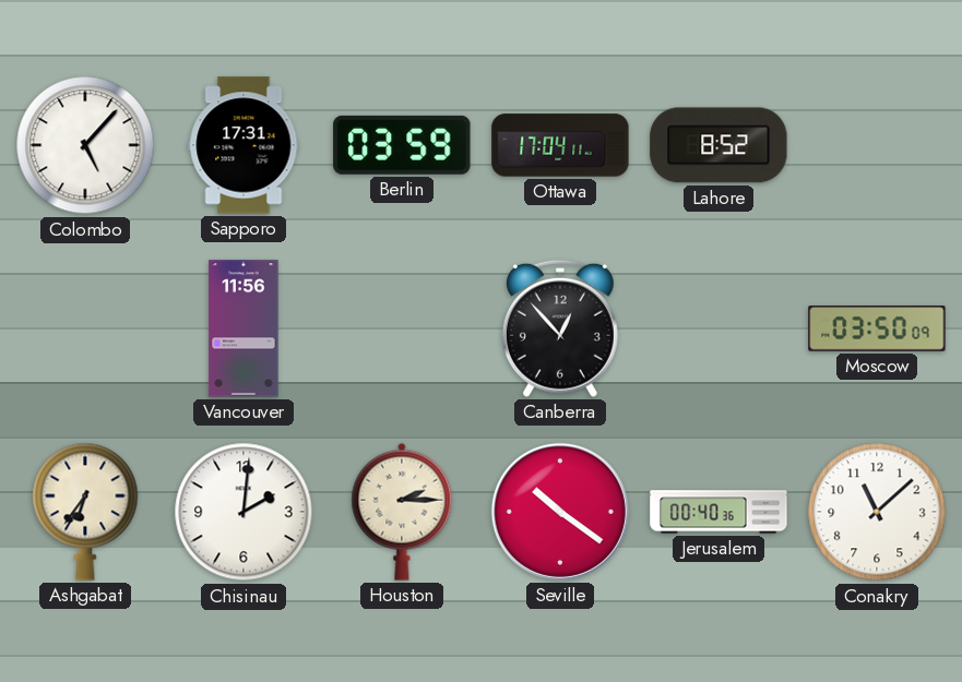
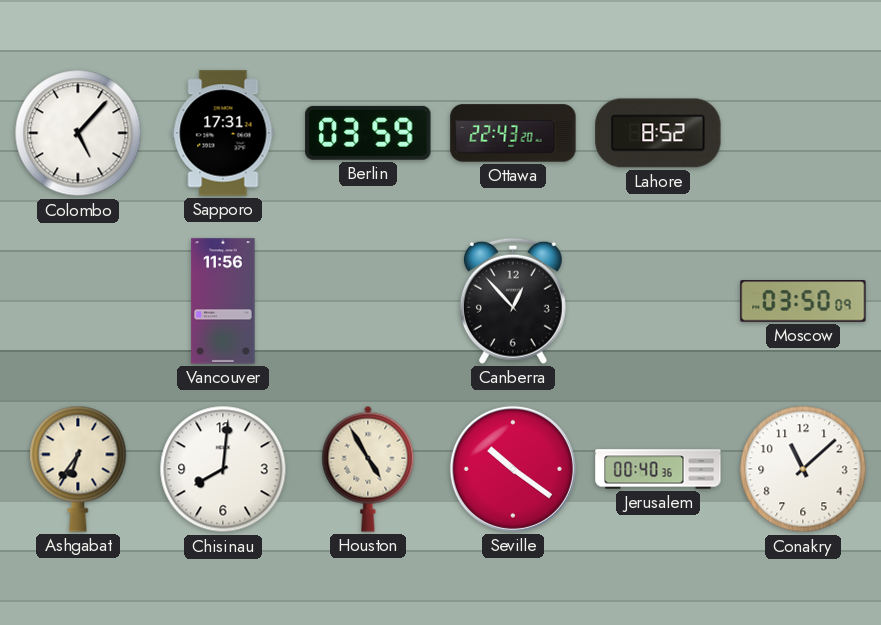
Ottawa: 17:04 -> 22:43
Chisinau: 2:01 -> 8:01
Houston: 2:15 -> 4:55
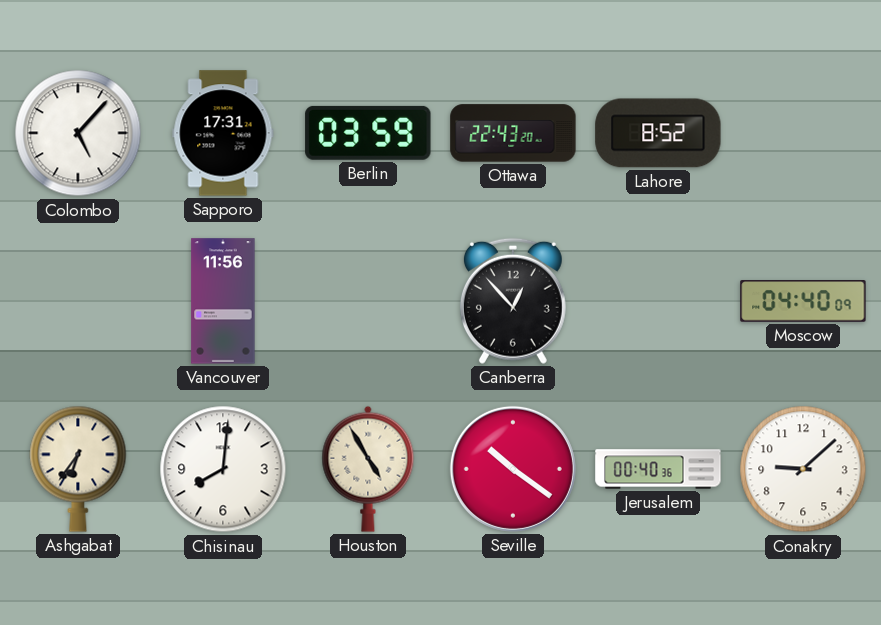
Moscow: 03:50 -> 04:40
Conakry: 11:08 -> 9:08
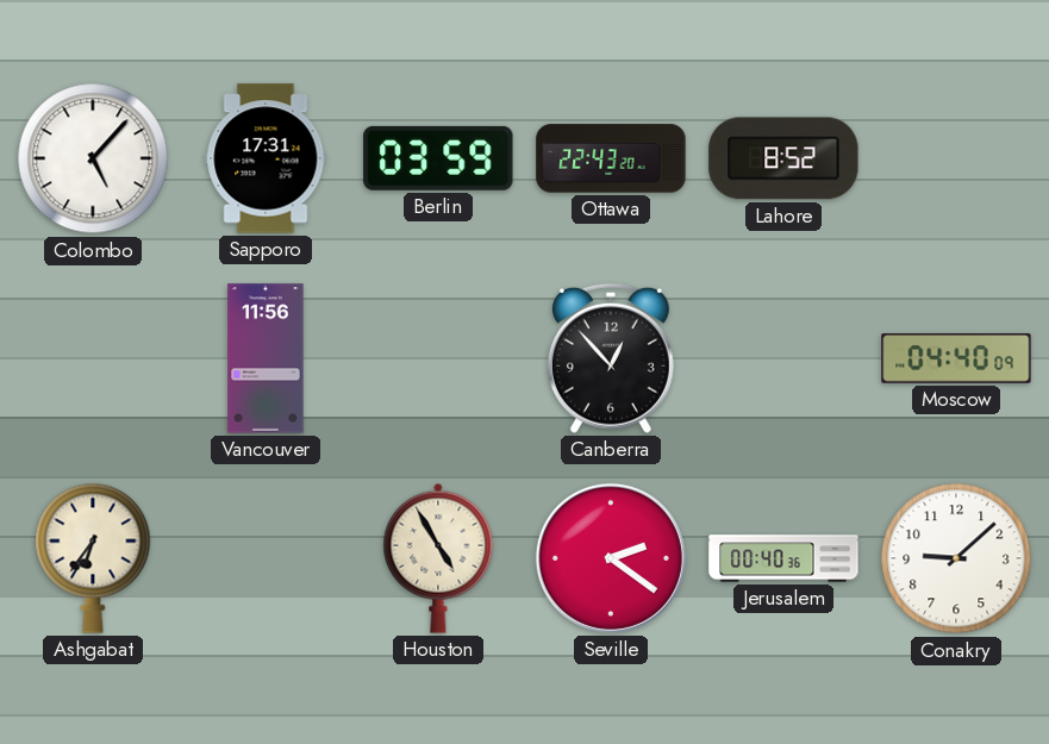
Chisinau: 8:01 -> none
Seville: 10:21 -> 2:21
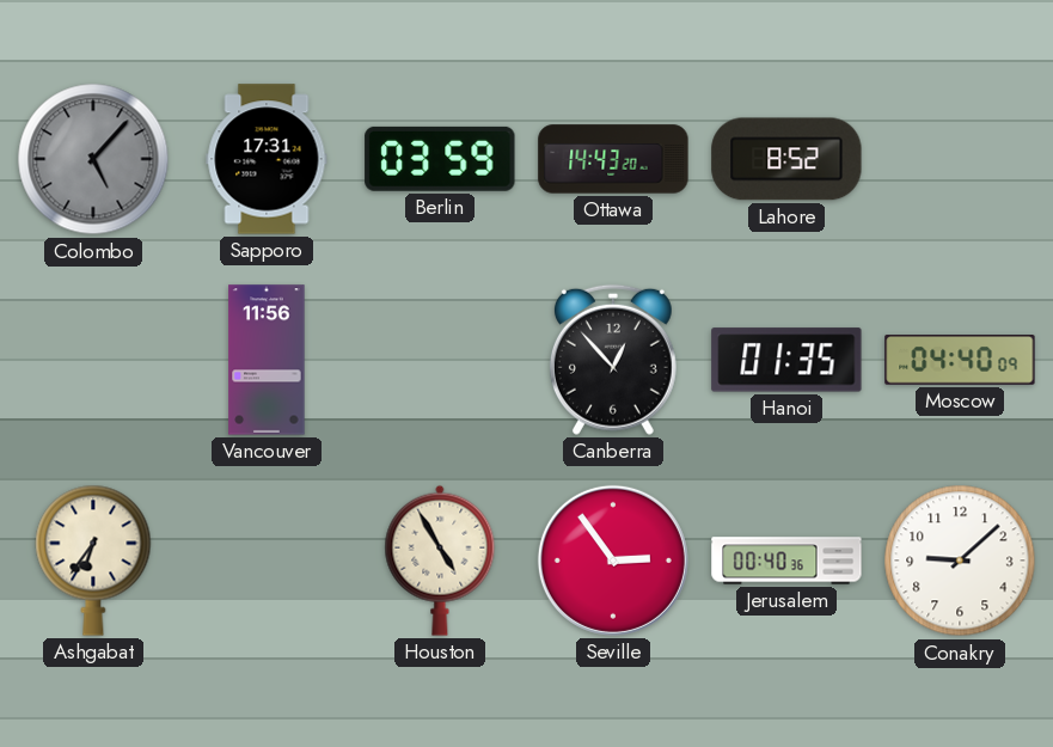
Colombo dial: white -> grey
Ottawa: 22:43 -> 14:43
Hanoi: none -> 01:35
Seville: 2:21 -> 2:54
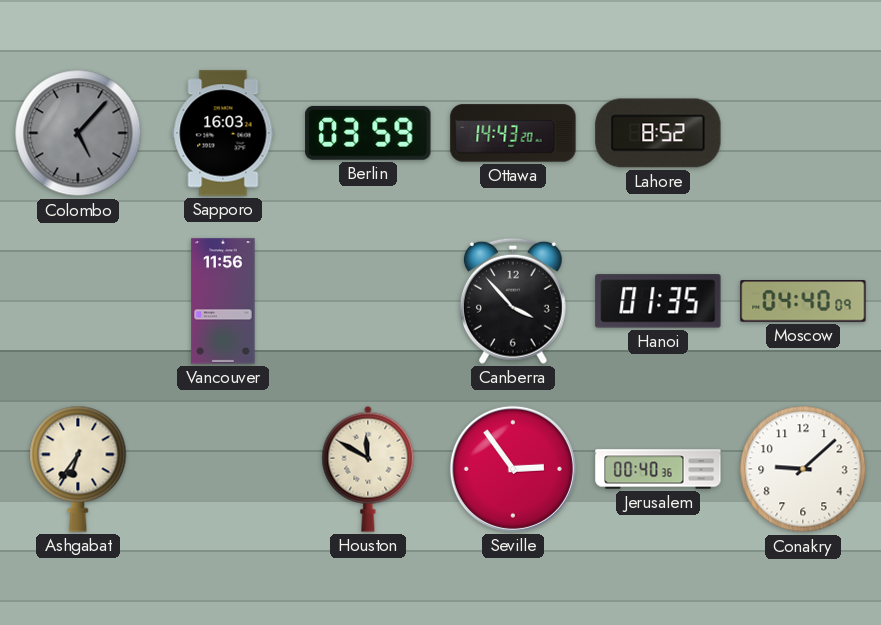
Sapporo: 17:31 -> 16:03
Canberra: 12:53 -> 3:53
Houston: 4:55 -> 11:50
